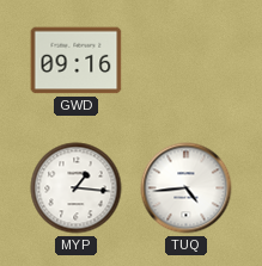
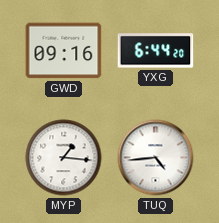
YXG: none -> 6:44
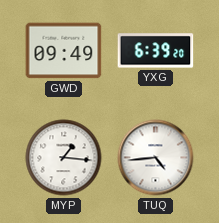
GWD: 09:16 -> 09:49
YXG: 6:44 -> 6:39
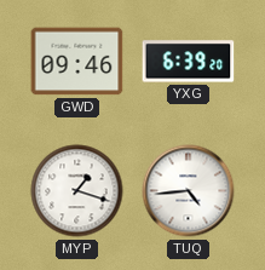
GWD: 09:49 -> 09:46
MYP: 1:16 -> 1:18
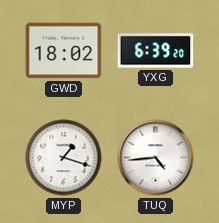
GWD: 09:46 -> 18:02
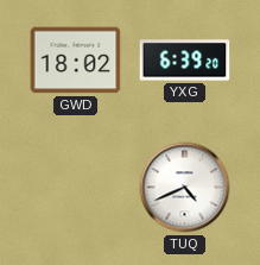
MYP: 1:18 -> none
TUQ: 4:44 -> 4:41
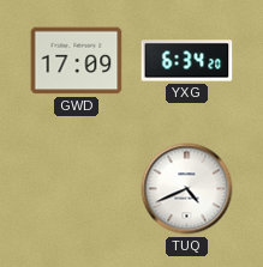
GWD: 18:02 -> 17:09
YXG: 6:39 -> 6:34
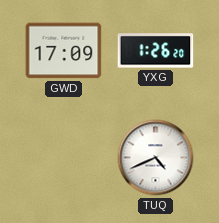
YXG: 6:34 -> 1:26
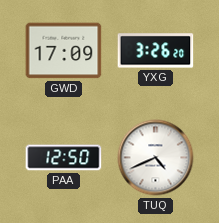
YXG: 1:26 -> 3:26
PAA: none -> 12:50
